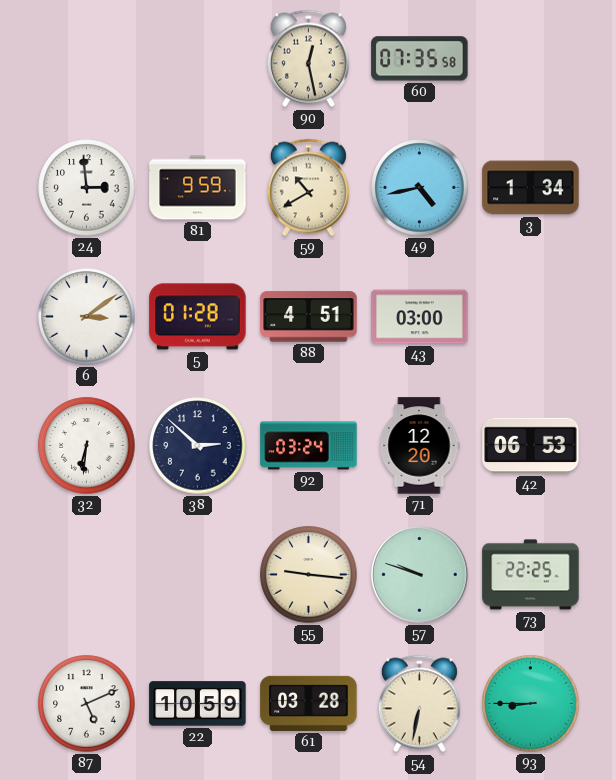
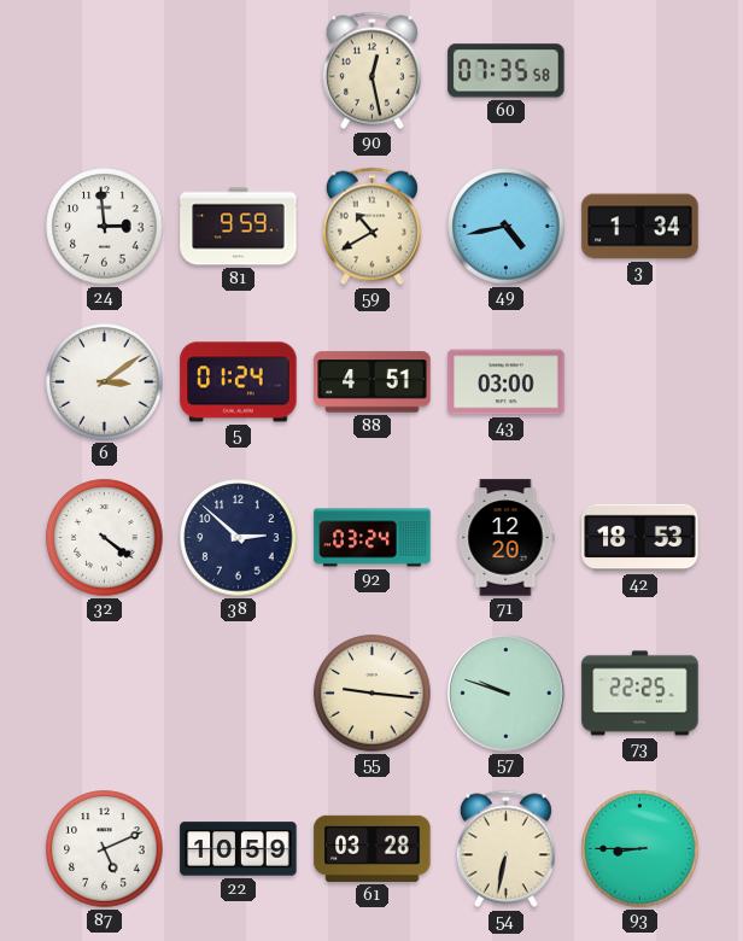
5: 01:28 -> 01:24
32: 6:31 -> 4:21
42: 06:53 -> 18:53
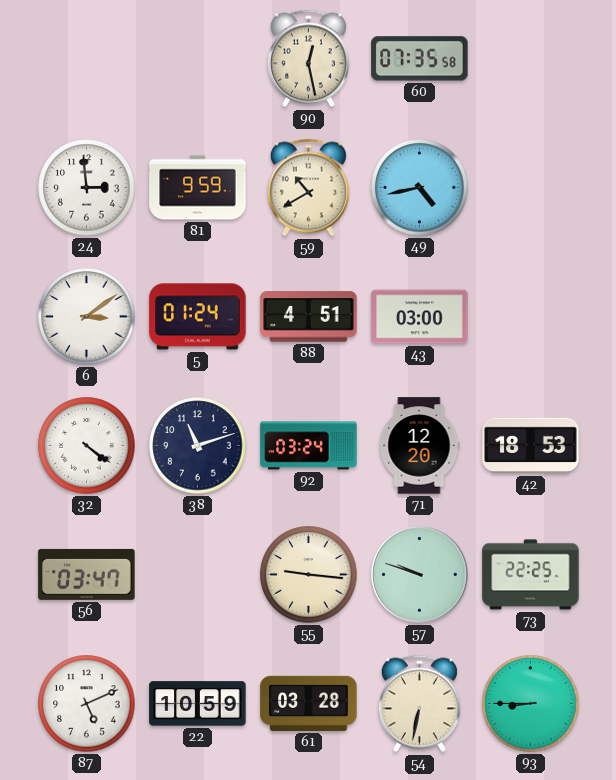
3: 1:34 -> none
38: 2:52 -> 11:12
56: none -> 03:47
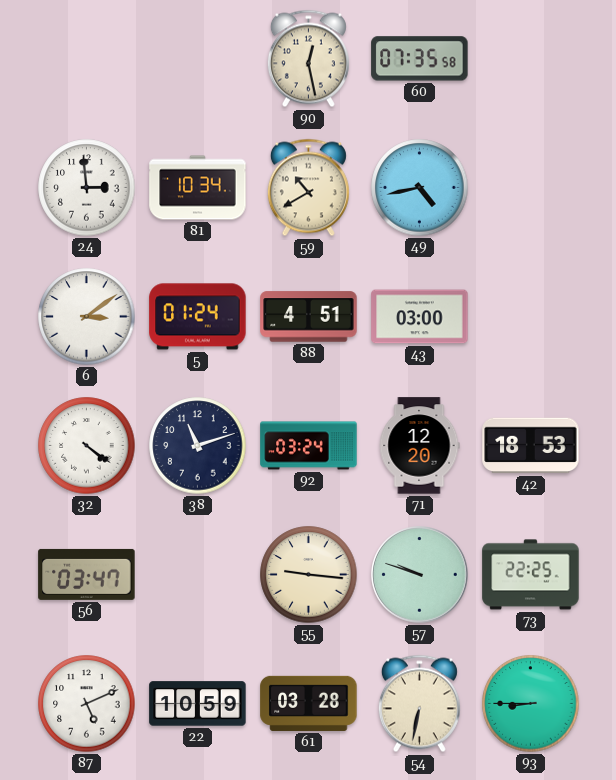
81: 9:59 -> 10:34
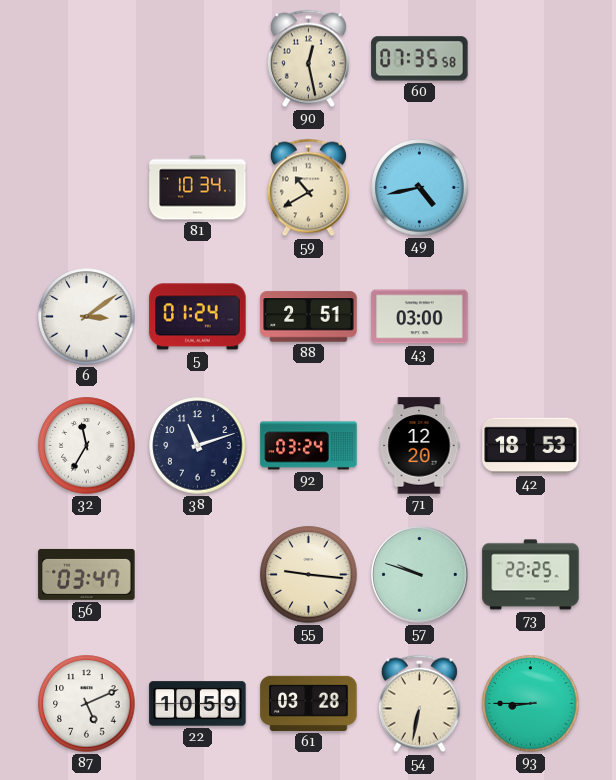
24: 2:59 -> none
88: 4:51 -> 2:51
32: 4:21 -> 11:35
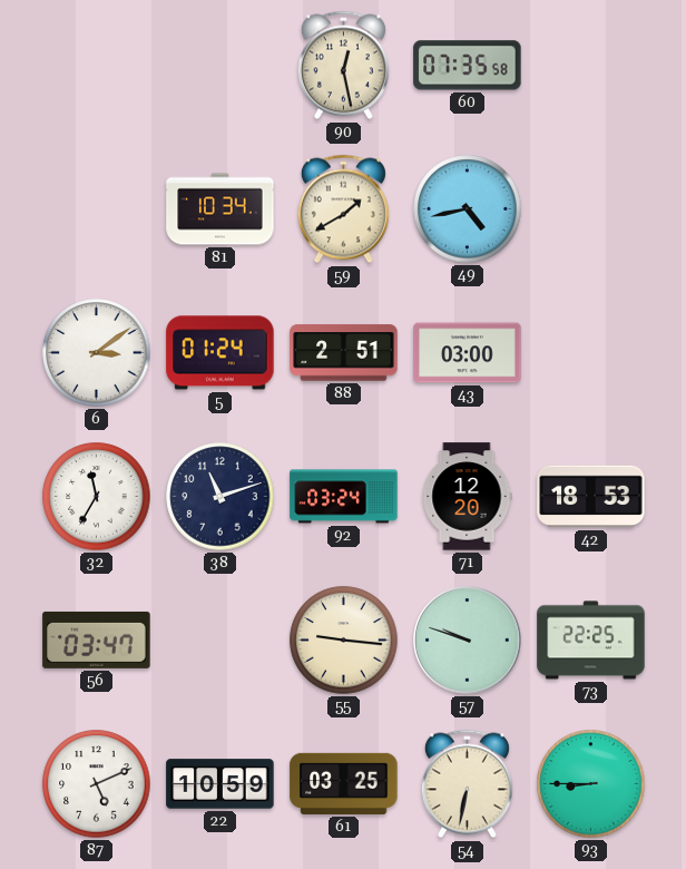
59: 10:40 -> 1:40
61: 03:28 -> 03:25
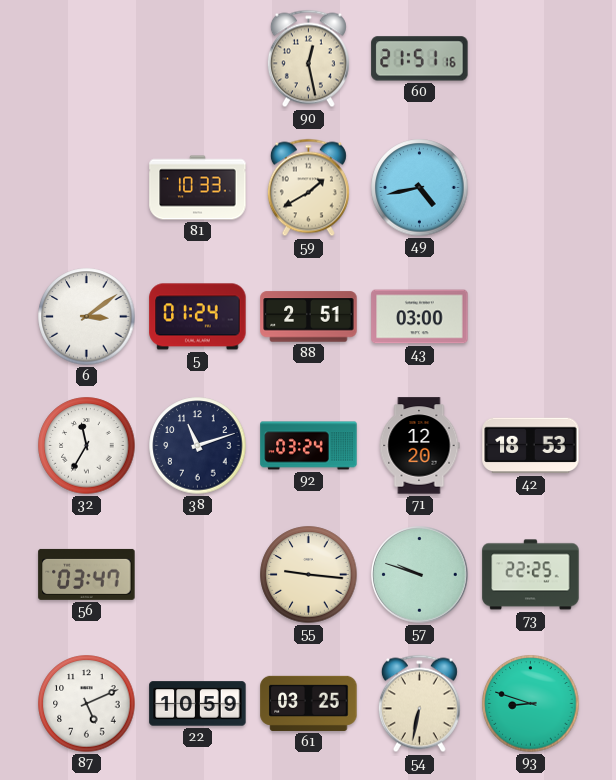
60: 07:35 -> 21:51
81: 10:34 -> 10:33
93: 8:45 -> 8:48
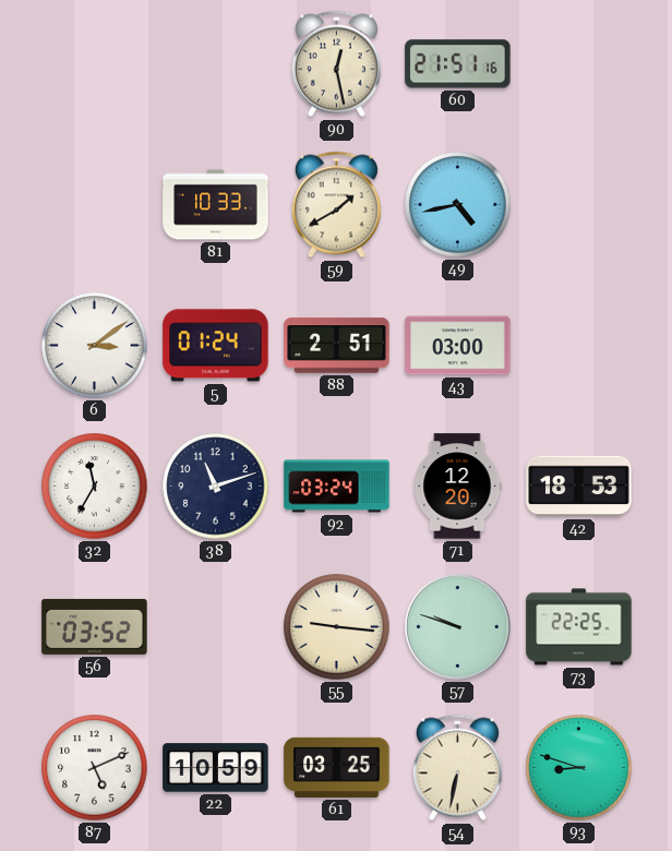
56: 03:47 -> 03:52
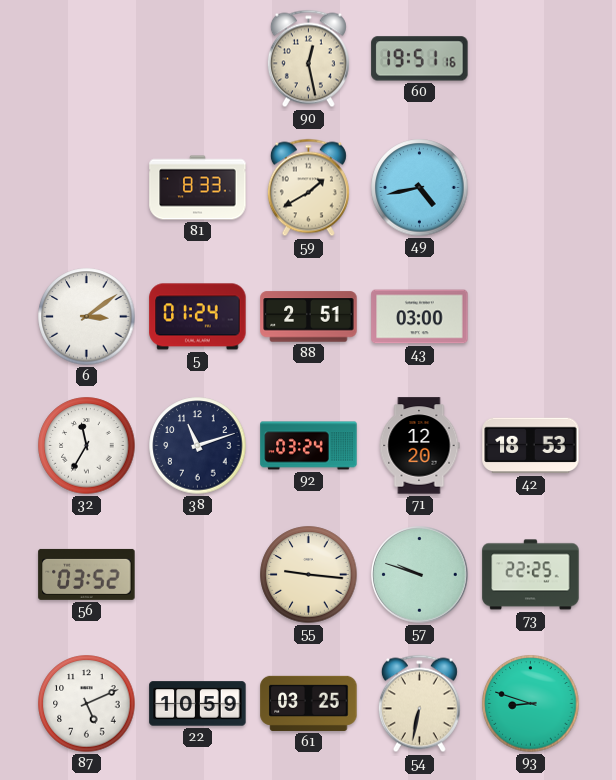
60: 21:51 -> 19:51
81: 10:33 -> 8:33
